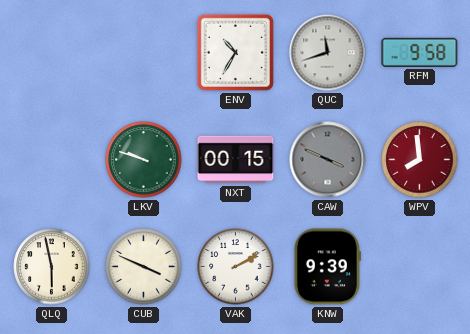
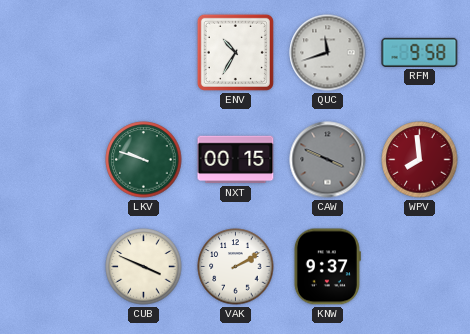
QLQ: 5:58 -> none
KNW: 9:39 -> 9:37
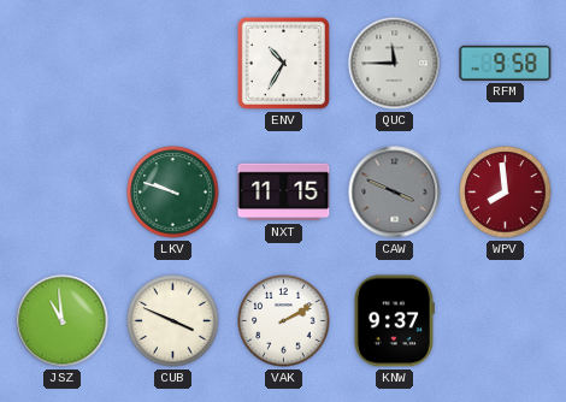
QUC: 11:42 -> 11:45
NXT: 00:15 -> 11:15
JSZ: none -> 10:59
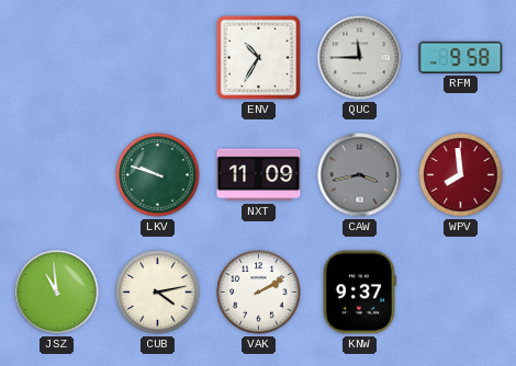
NXT: 11:15 -> 11:09
CAW: 3:49 -> 3:43
CUB: 3:49 -> 4:13
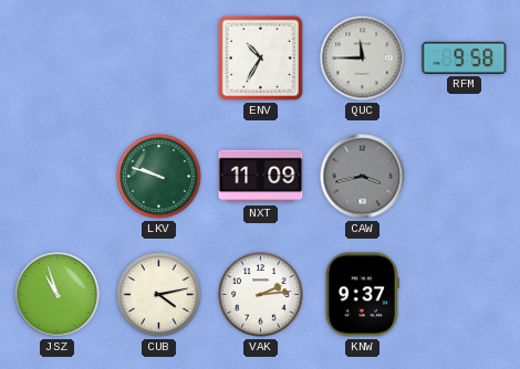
WPV: 7:59 -> none
JSZ: 10:59 -> 10:57
VAK: 2:10 -> 2:14
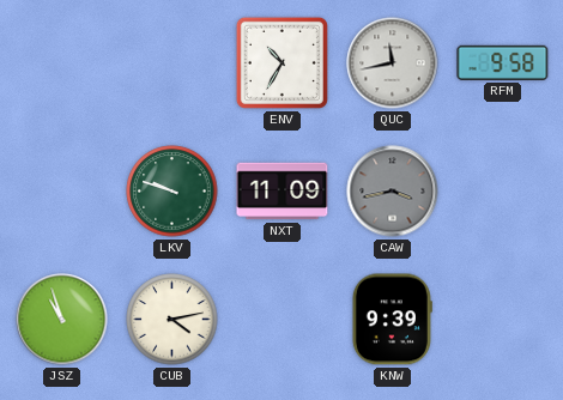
QUC: 11:45 -> 11:43
VAK: 2:14 -> none
KNW: 9:37 -> 9:39
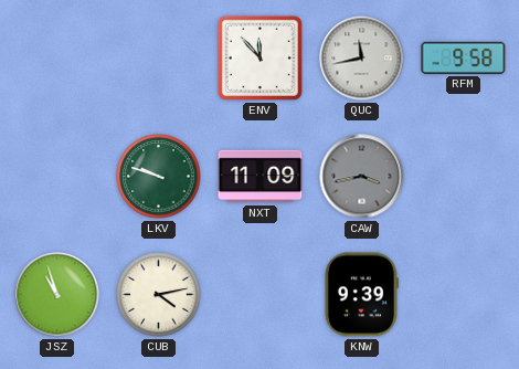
ENV: 10:35 -> 11:53
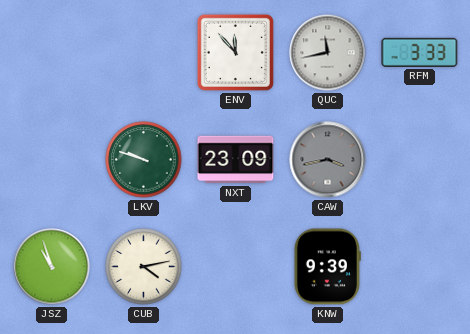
RFM: 9:58 -> 3:33
NXT: 11:09 -> 23:09
